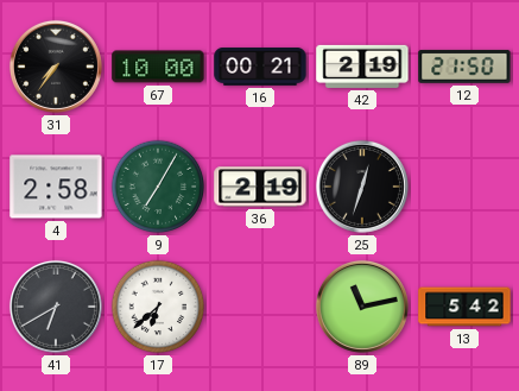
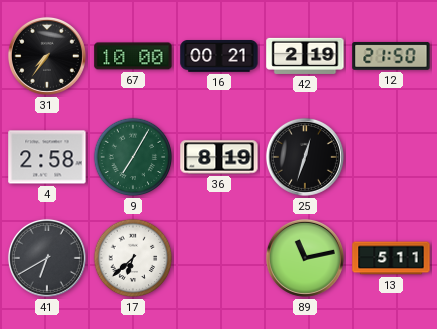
36: 2:19 -> 8:19
13: 5:42 -> 5:11
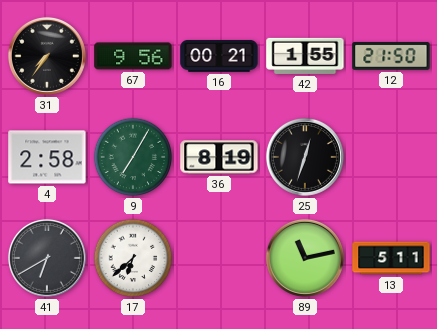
67: 10:00 -> 9:56
42: 2:19 -> 1:55
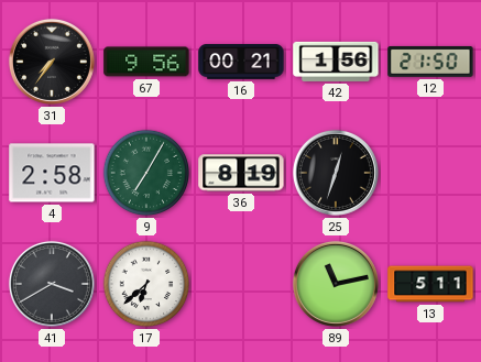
42: 1:55 -> 1:56
41: 6:40 -> 3:40
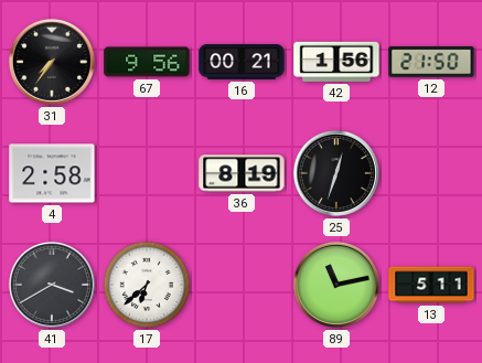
9: 7:05 -> none
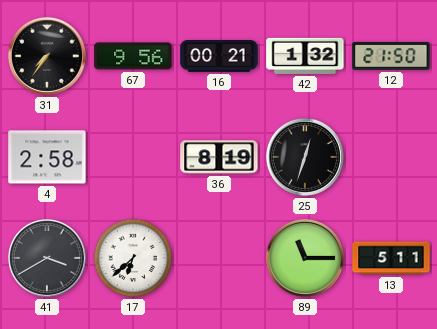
42: 1:56 -> 1:32
89: 11:13 -> 11:15
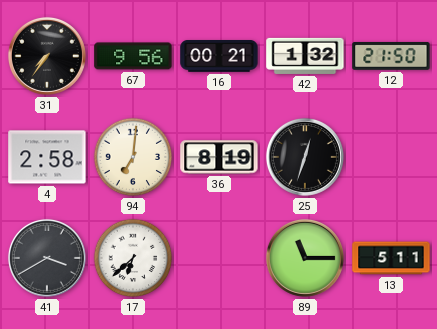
94: none -> 7:01
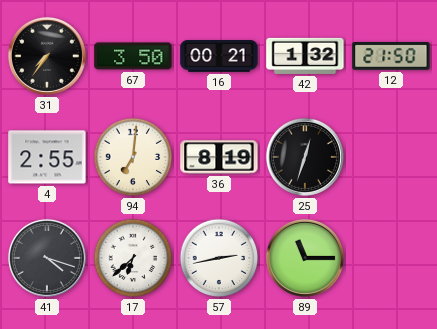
67: 9:56 -> 3:50
4: 2:58 -> 2:55
41: 3:40 -> 4:18
57: none -> 2:43
13: 5:11 -> none
